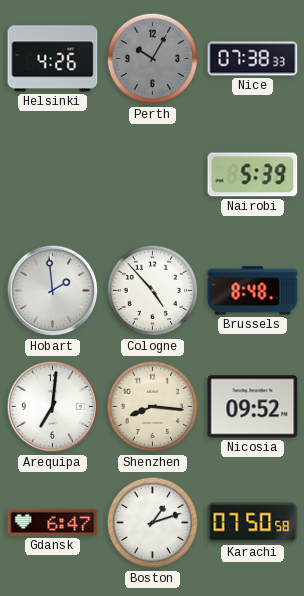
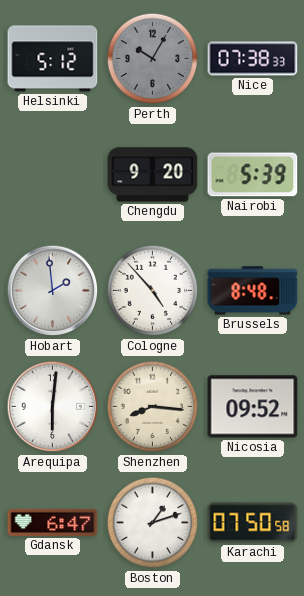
Helsinki: 4:26 -> 5:12
Chengdu: none -> 9:20
Arequipa: 7:01 -> 6:01
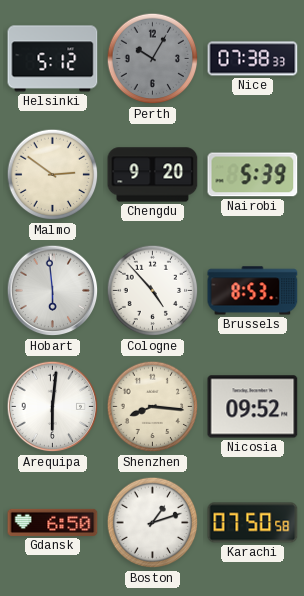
Malmo: none -> 2:51
Hobart: 1:59 -> 5:59
Brussels: 8:48 -> 8:53
Gdansk: 6:47 -> 6:50
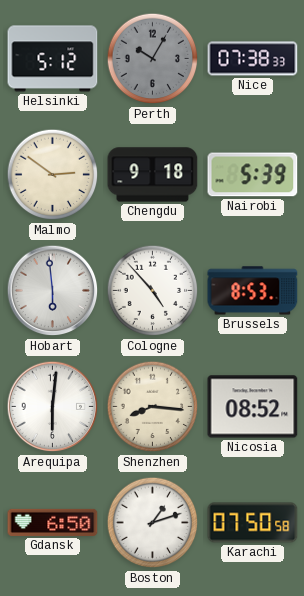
Chengdu: 9:20 -> 9:18
Nicosia: 09:52 -> 08:52
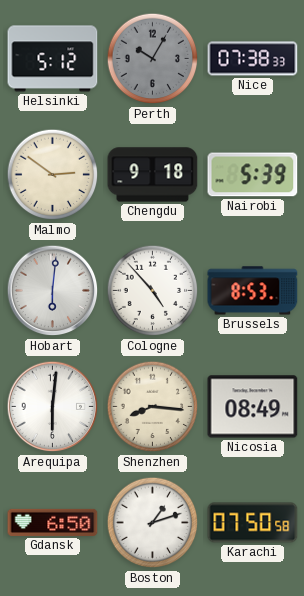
Hobart: 5:59 -> 6:01
Nicosia: 08:52 -> 08:49
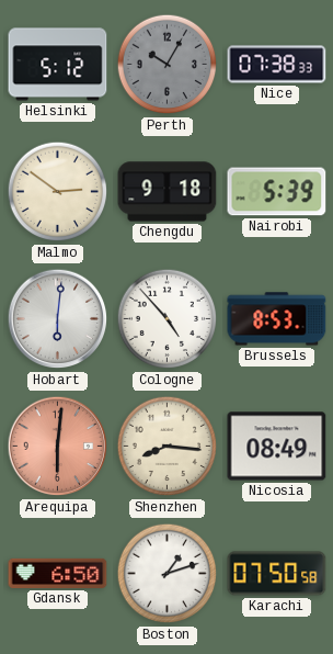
Arequipa dial: white -> salmon
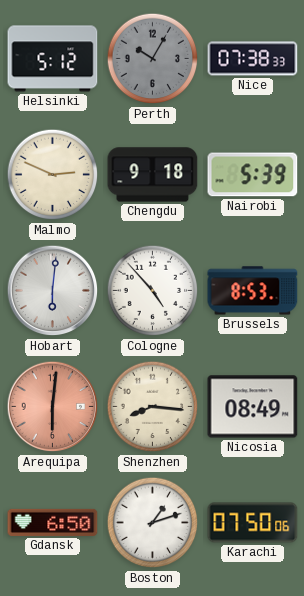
Malmo: 2:51 -> 2:49
Karachi: 07:50:58 -> 07:50:06
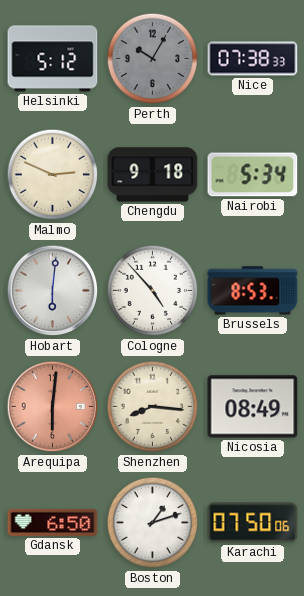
Nairobi: 5:39 -> 5:34
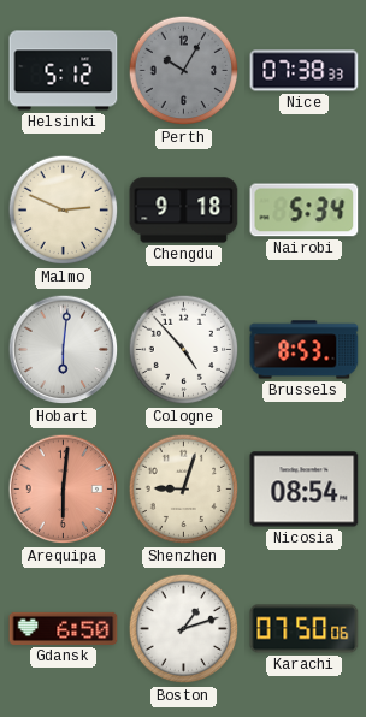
Shenzhen: 8:16 -> 9:03
Nicosia: 08:49 -> 08:54
